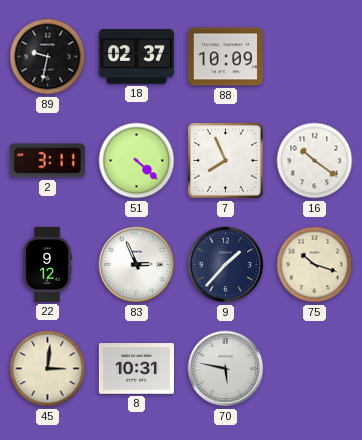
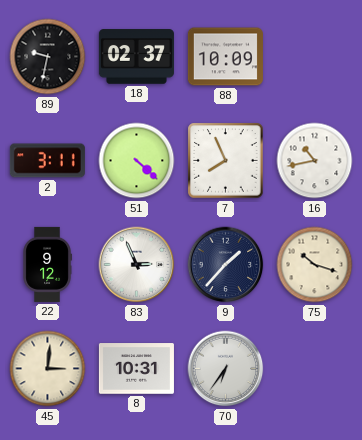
16: 10:21 -> 10:43
70: 5:47 -> 6:36
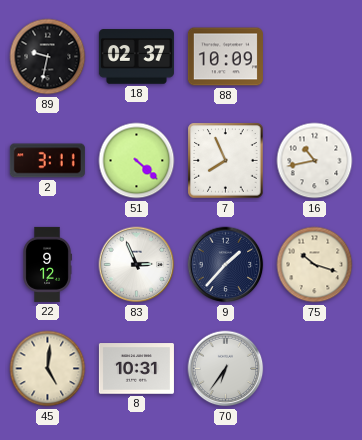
45: 3:01 -> 5:01
